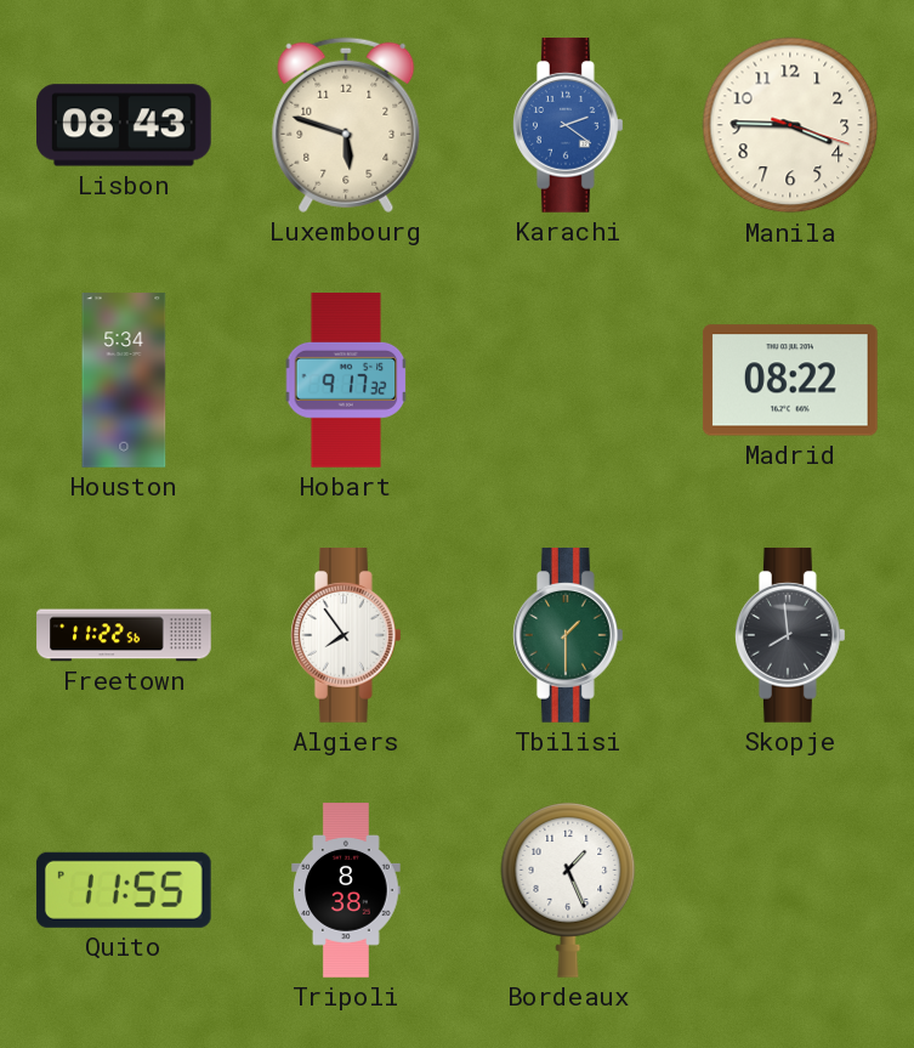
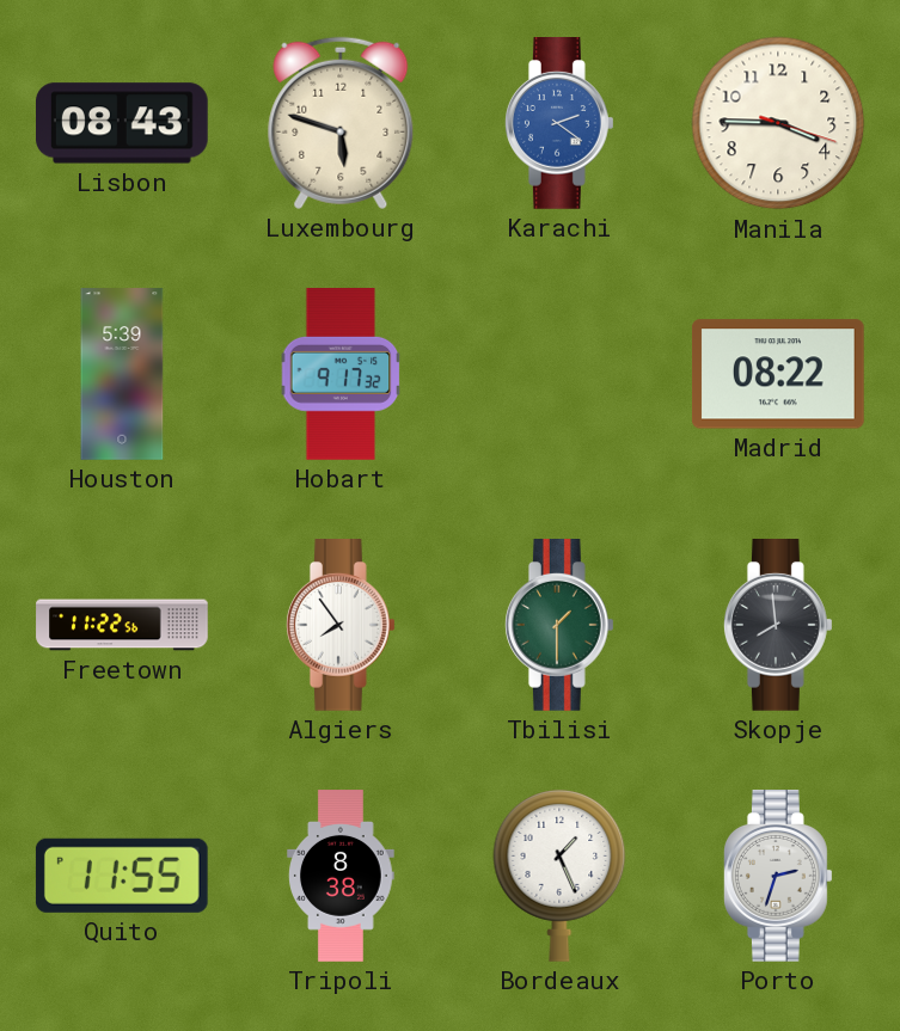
Houston: 5:34 -> 5:39
Porto: none -> 2:33
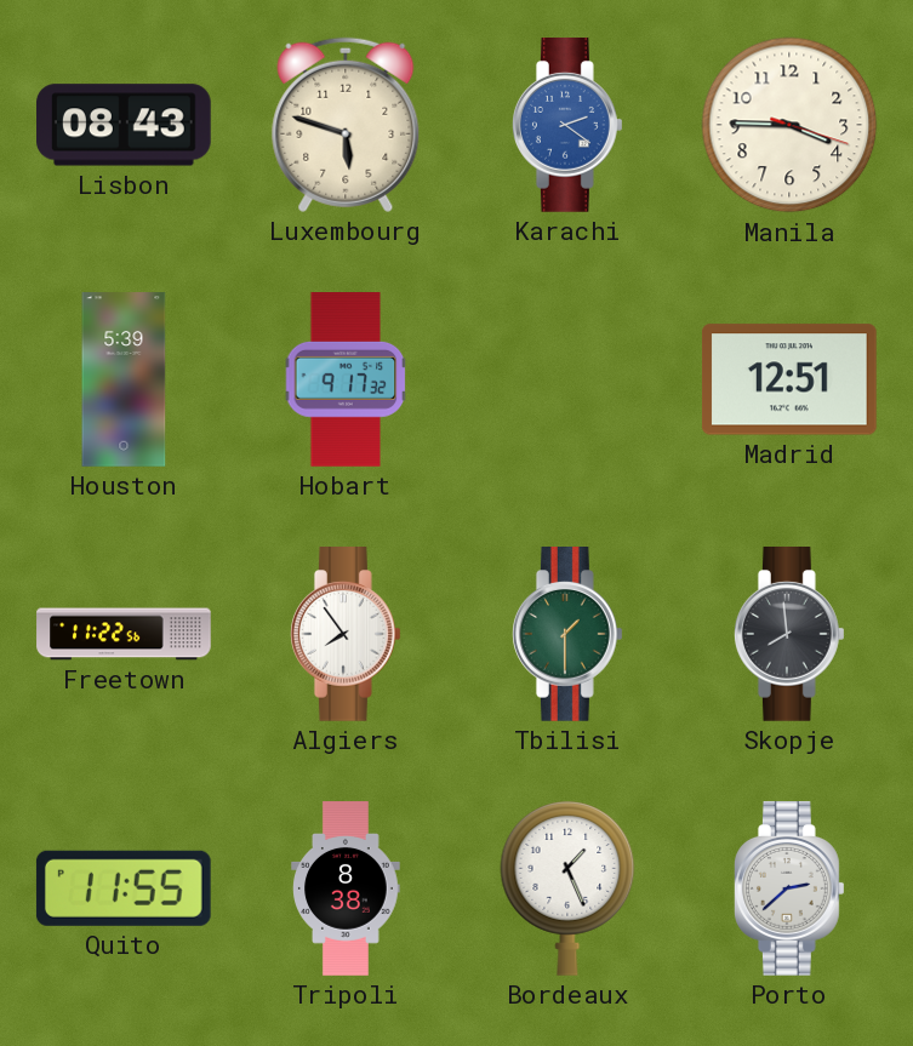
Madrid: 08:22 -> 12:51
Porto: 2:33 -> 2:38
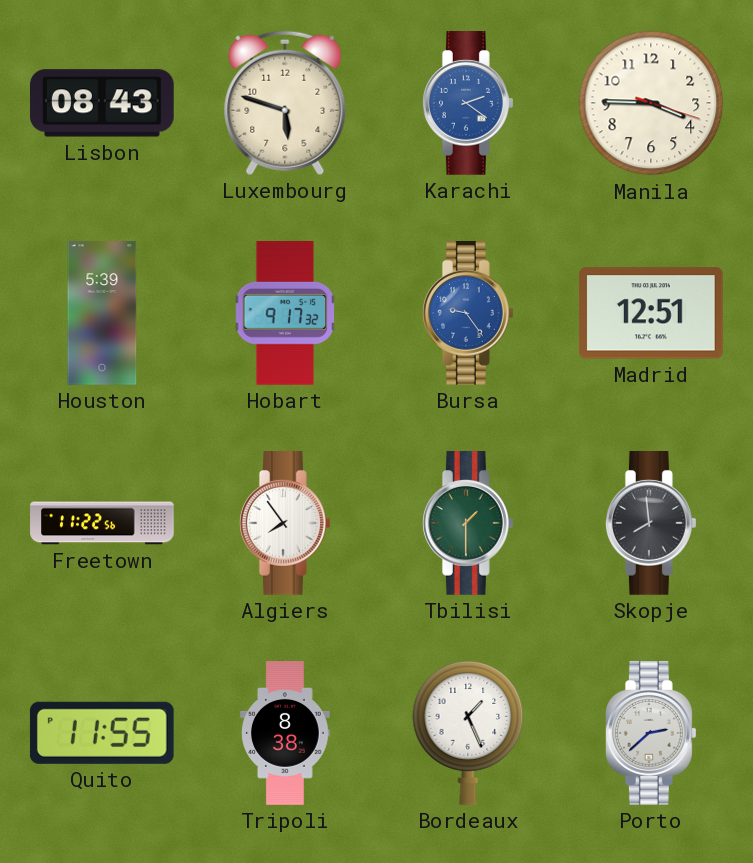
Bursa: none -> 9:24
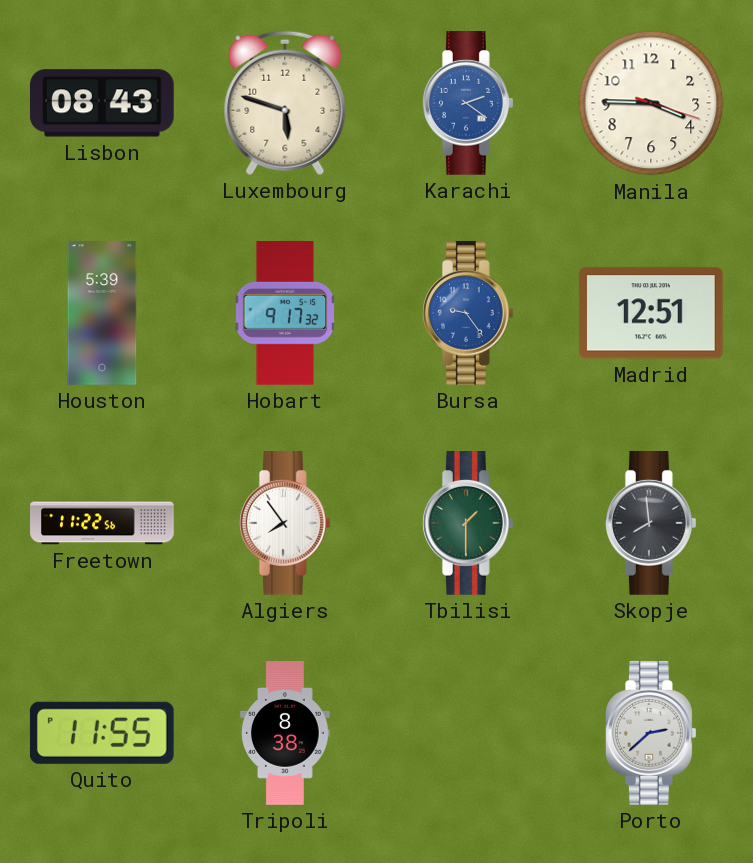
Bordeaux: 1:26 -> none
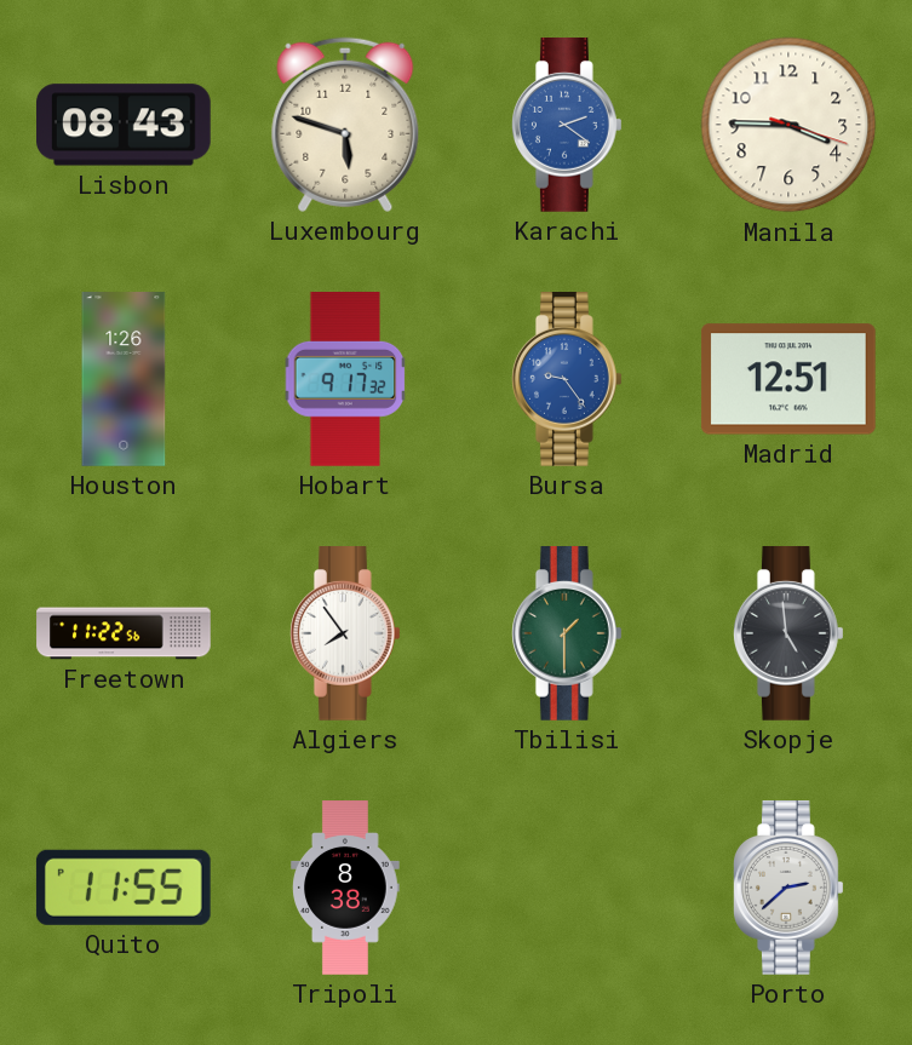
Houston: 5:39 -> 1:26
Skopje: 7:59 -> 4:59
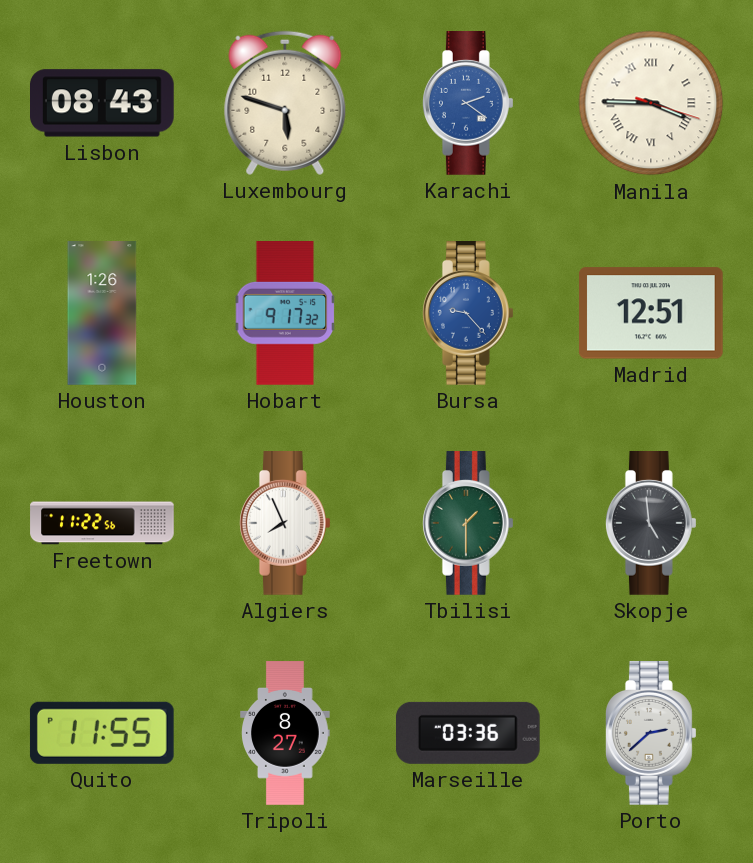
Manila numerals: Arabic -> Roman
Bursa: 9:24 -> 9:23
Algiers: 7:54 -> 7:56
Tripoli: 8:38 -> 8:27
Marseille: none -> 03:36
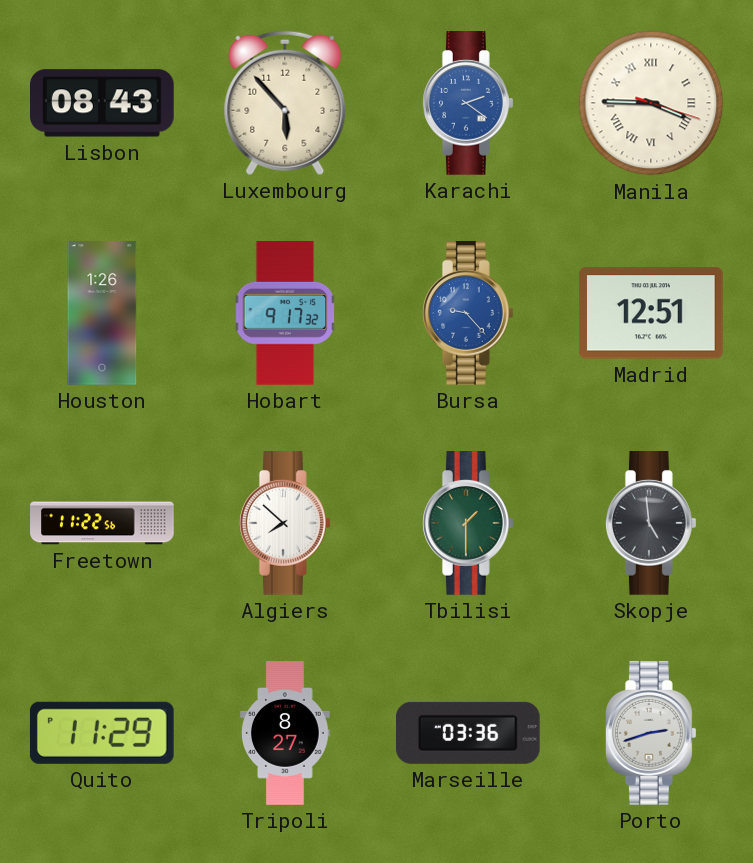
Luxembourg: 5:48 -> 5:53
Algiers: 7:56 -> 7:52
Quito: 11:55 -> 11:29
Porto: 2:38 -> 2:42
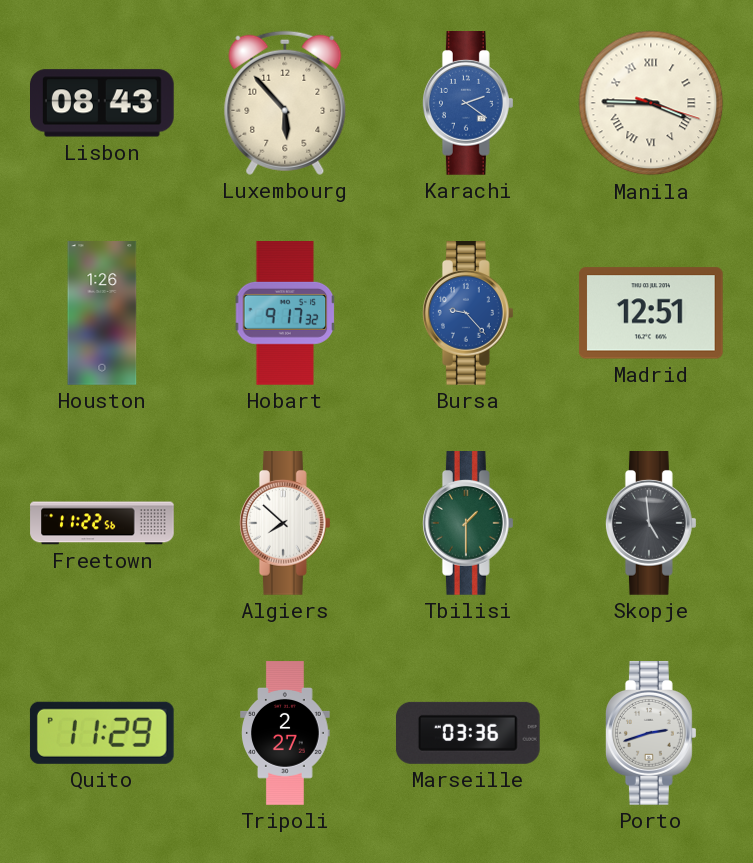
Tripoli: 8:27 -> 2:27
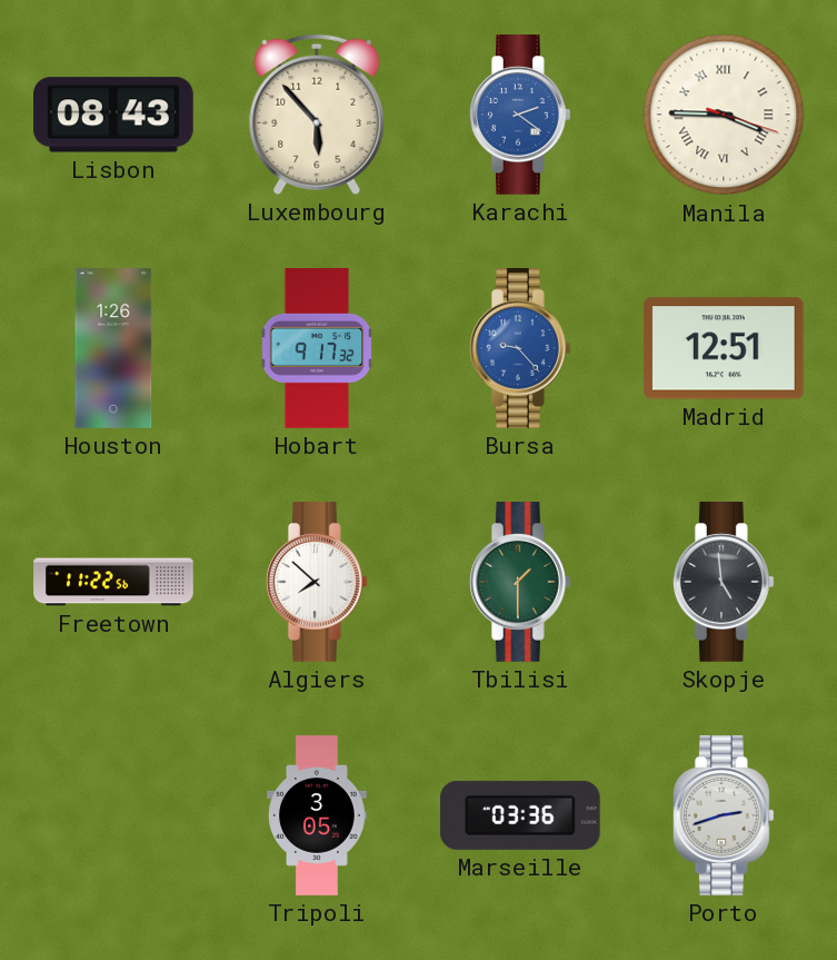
Quito: 11:29 -> none
Tripoli: 2:27 -> 3:05
